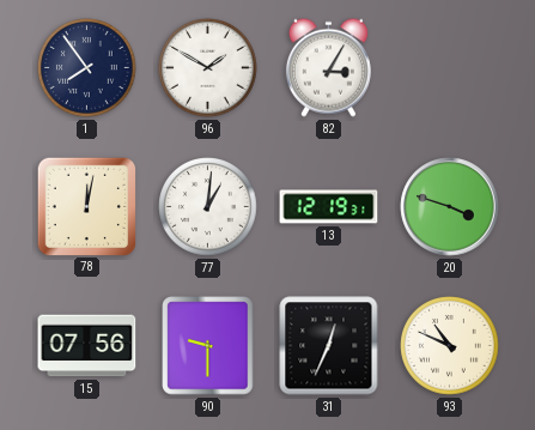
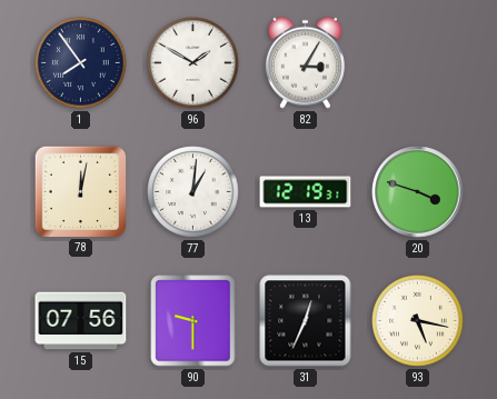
93: 10:49 -> 5:17
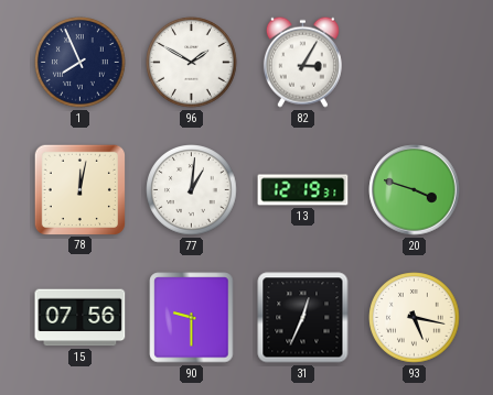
1: 7:54 -> 7:56
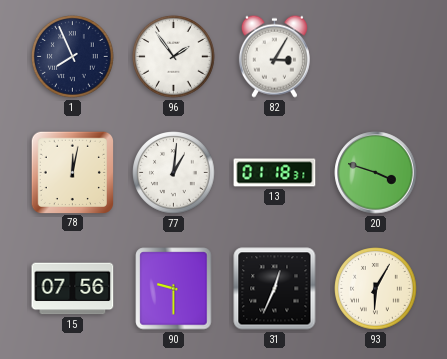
96: 1:50 -> 1:54
13: 12:19 -> 01:18
93: 5:17 -> 6:05
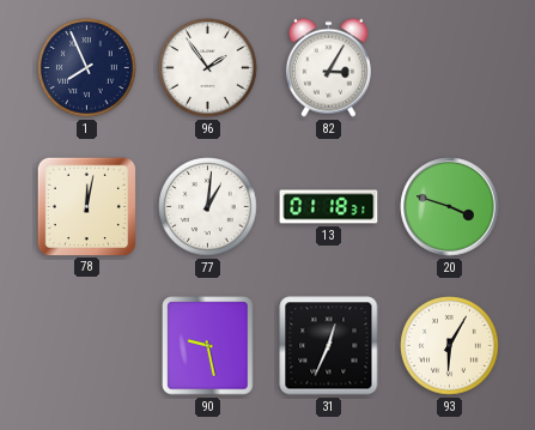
15: 07:56 -> none
90: 9:30 -> 9:28
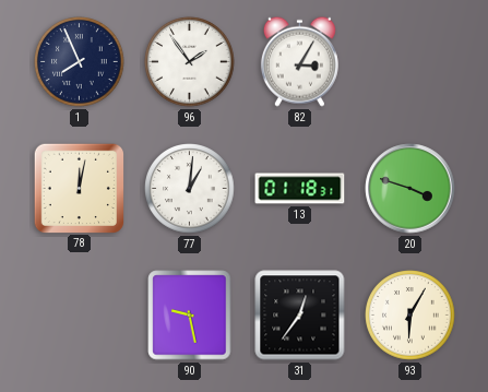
31: 12:34 -> 12:36
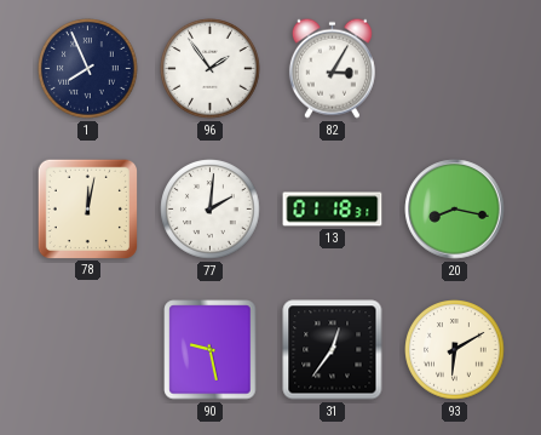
77: 1:01 -> 2:01
20: 3:48 -> 8:17
93: 6:05 -> 6:10
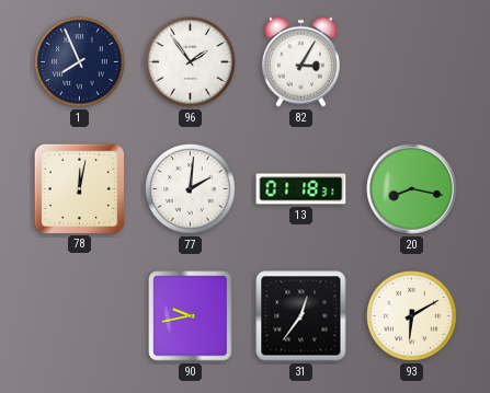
90: 9:28 -> 9:43
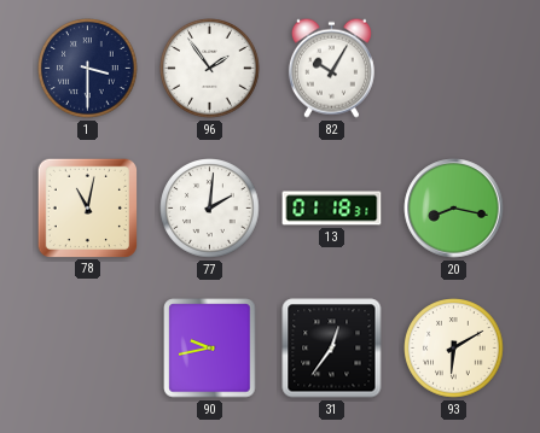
1: 7:56 -> 3:30
82: 3:05 -> 10:05
78: 12:02 -> 11:02
